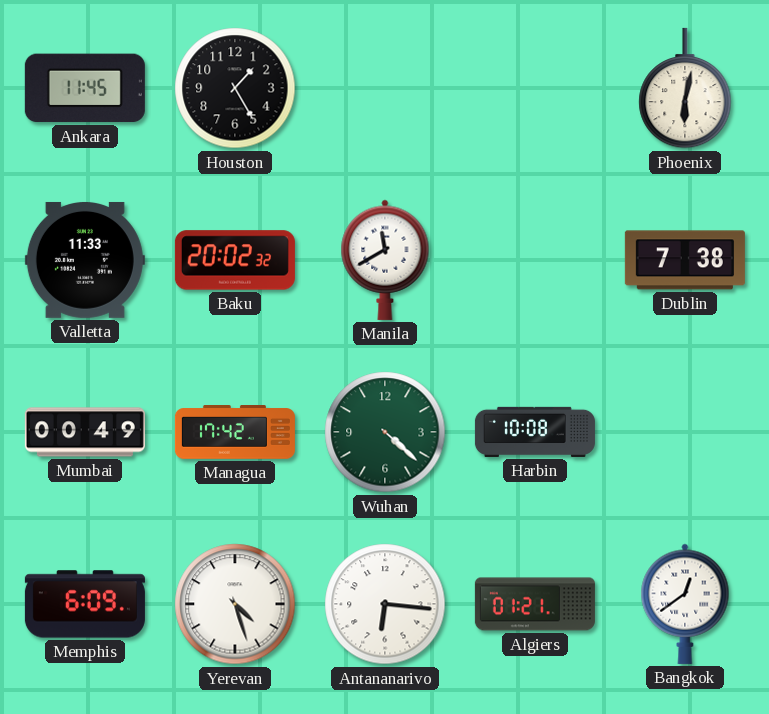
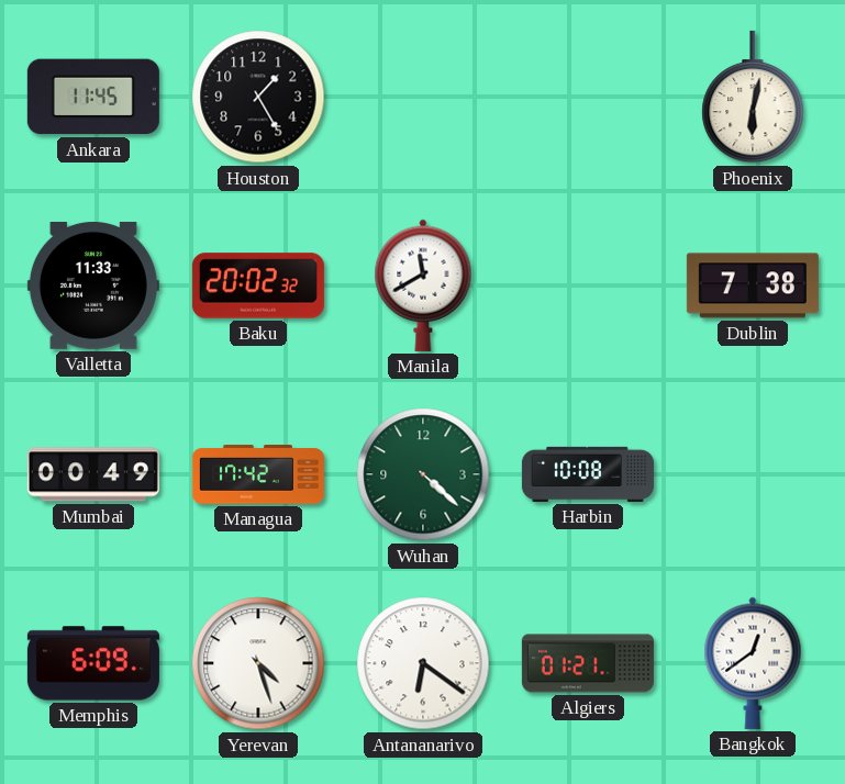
Antananarivo: 6:16 -> 6:21
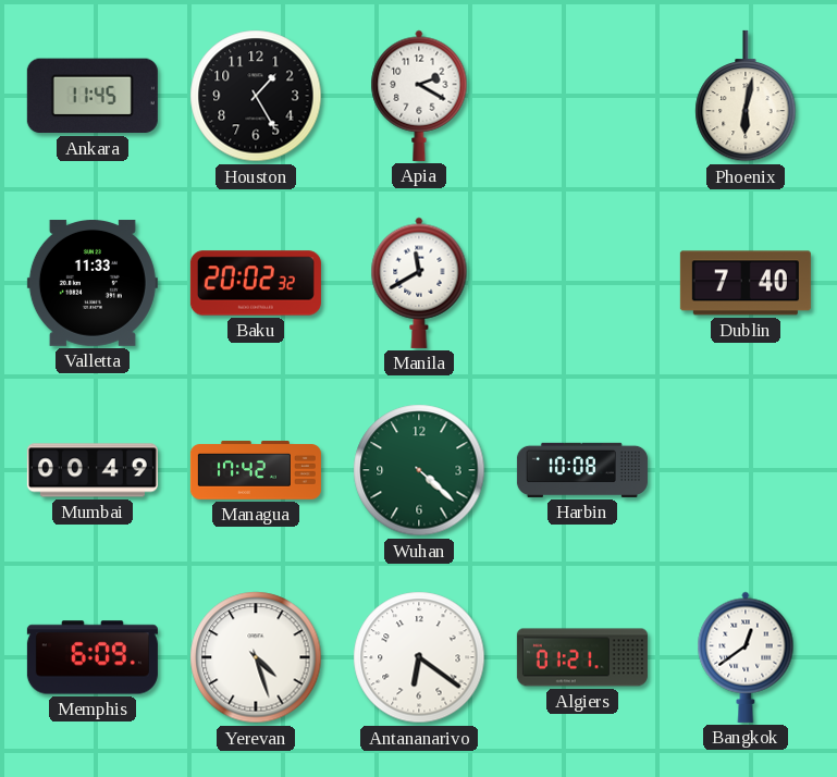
Apia: none -> 2:20
Dublin: 7:38 -> 7:40
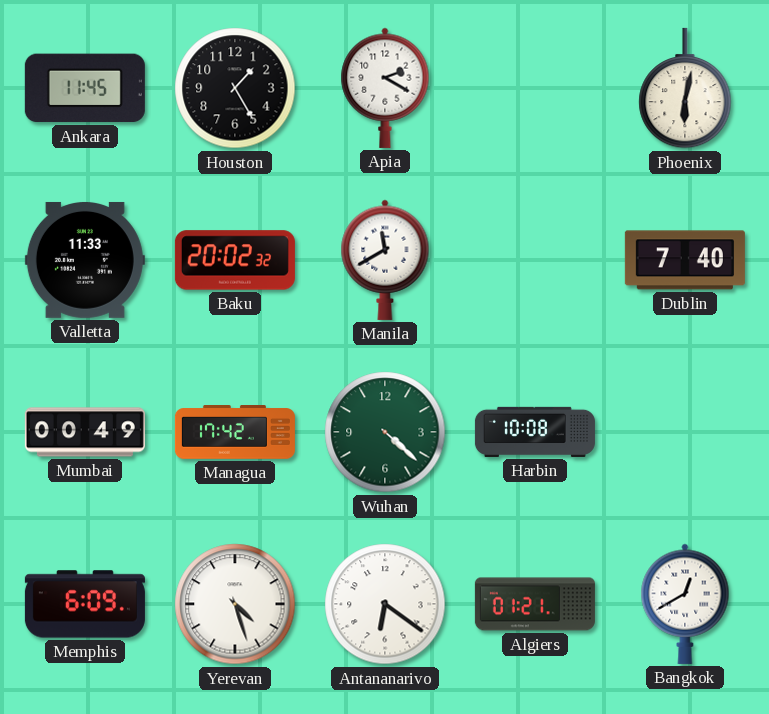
Bangkok: 12:39 -> 12:40
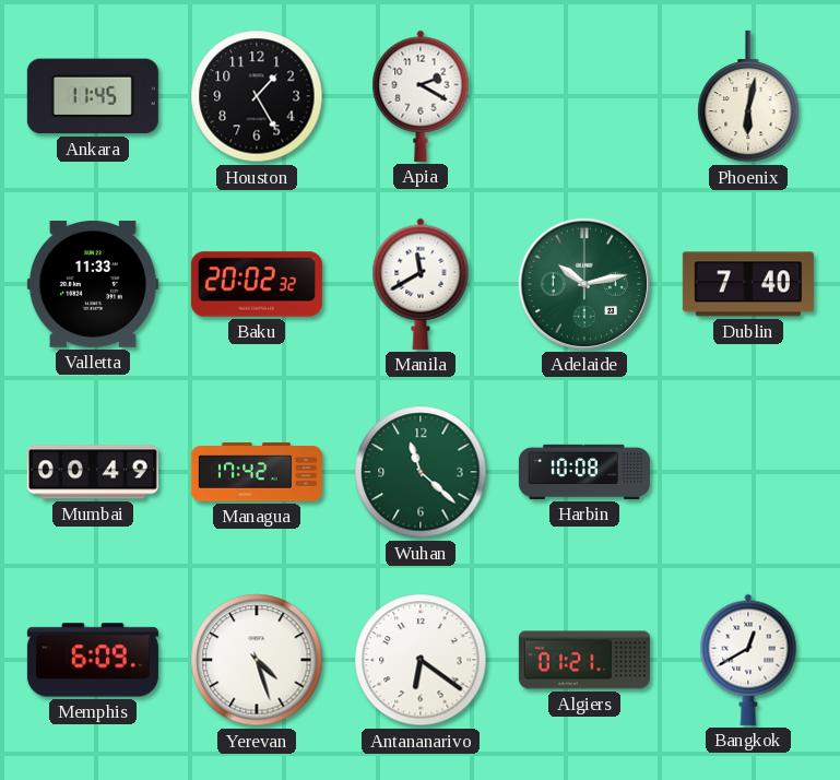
Adelaide: none -> 10:13
Wuhan: 4:22 -> 11:22
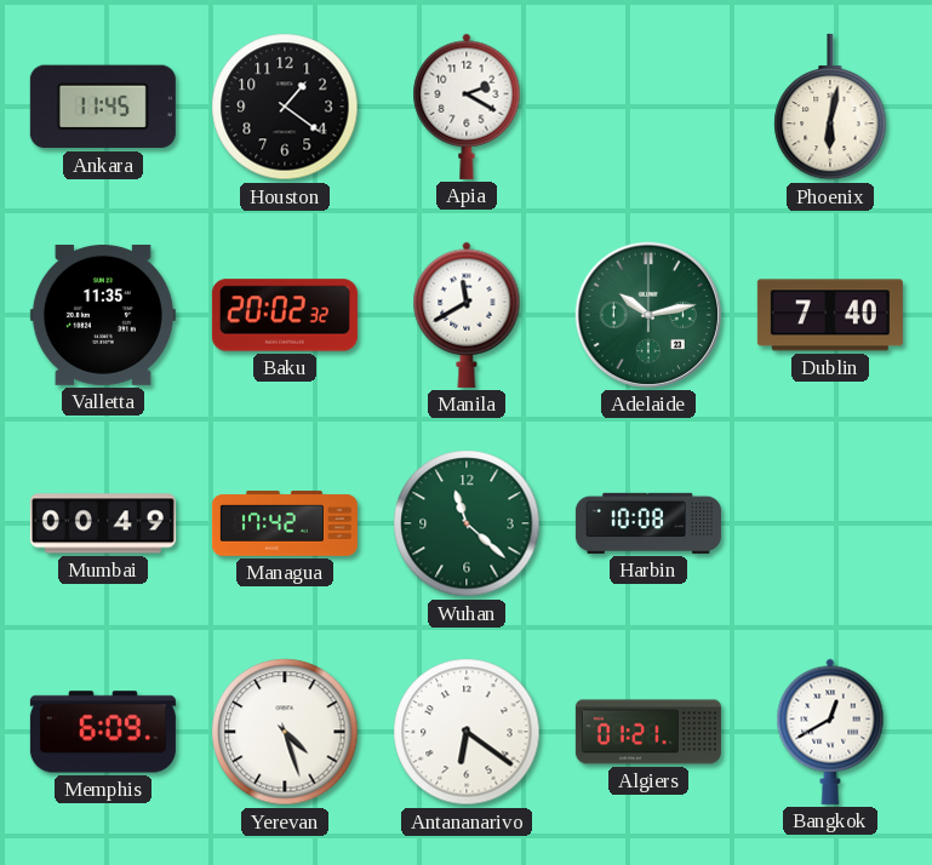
Houston: 1:25 -> 1:21
Valletta: 11:33 -> 11:35
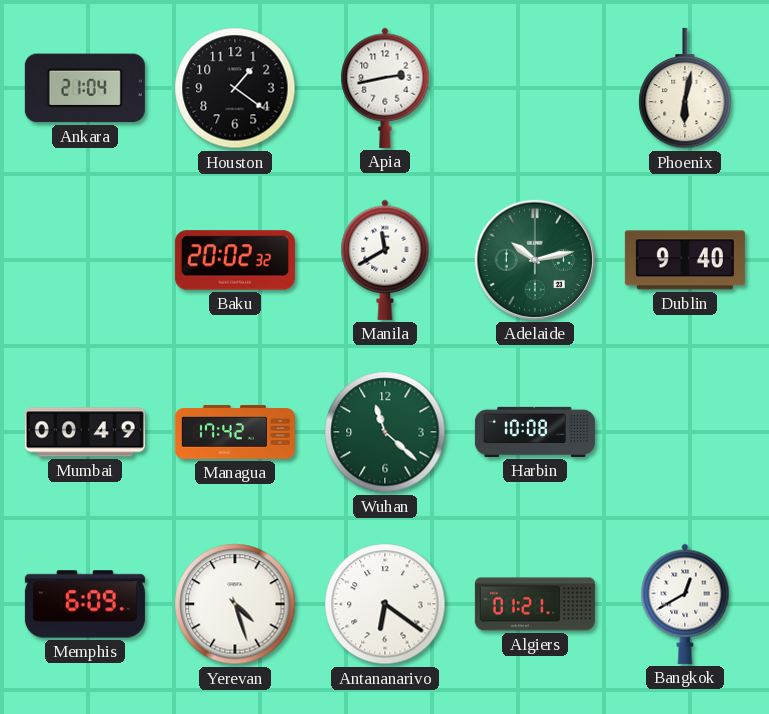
Ankara: 11:45 -> 21:04
Apia: 2:20 -> 2:43
Valletta: 11:35 -> none
Dublin: 7:40 -> 9:40
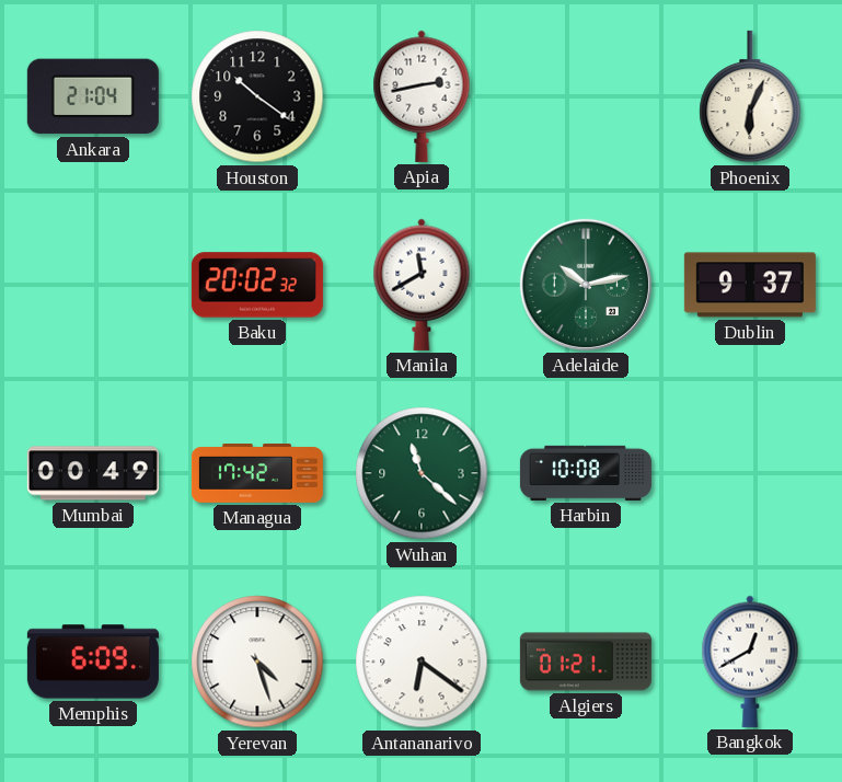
Houston: 1:21 -> 10:21
Phoenix: 6:02 -> 6:04
Dublin: 9:40 -> 9:37
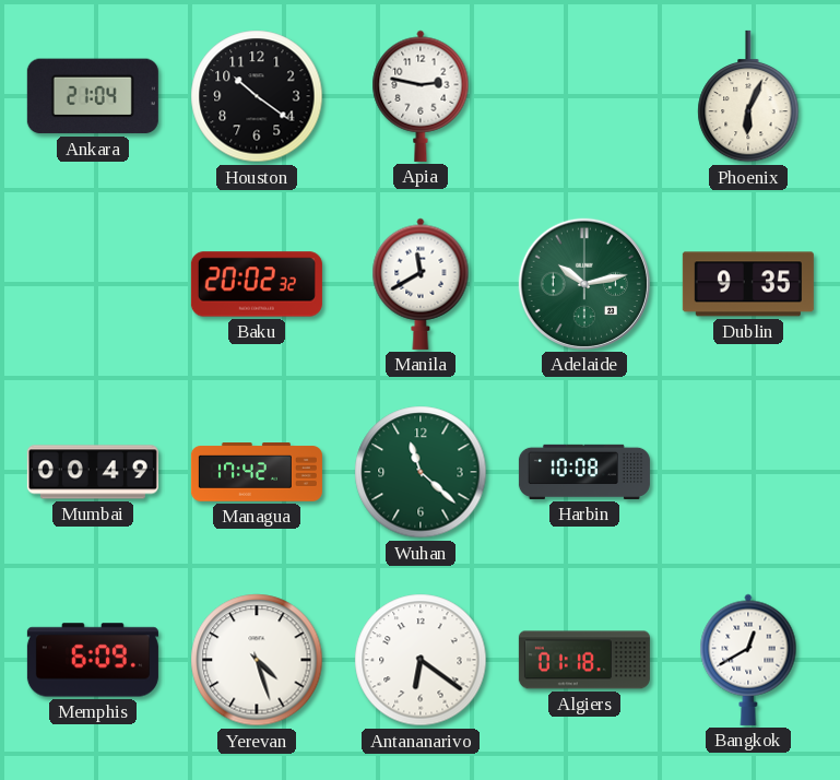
Apia: 2:43 -> 2:47
Dublin: 9:37 -> 9:35
Algiers: 01:21 -> 01:18
